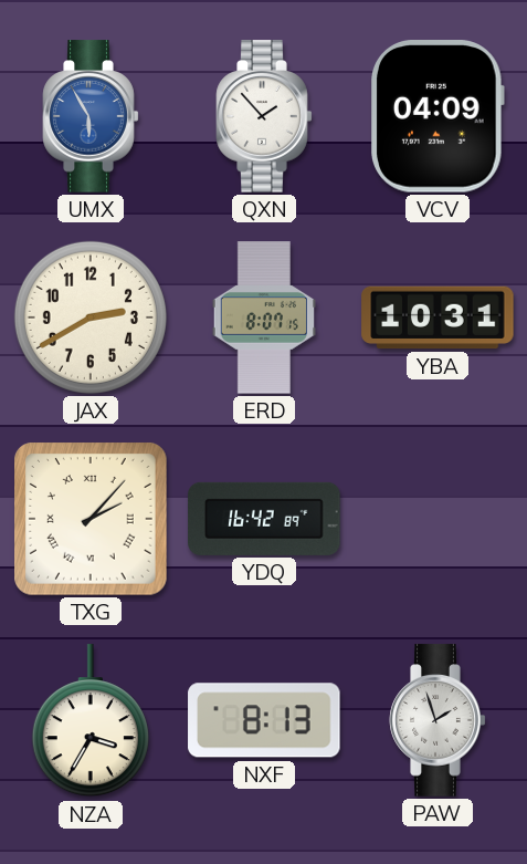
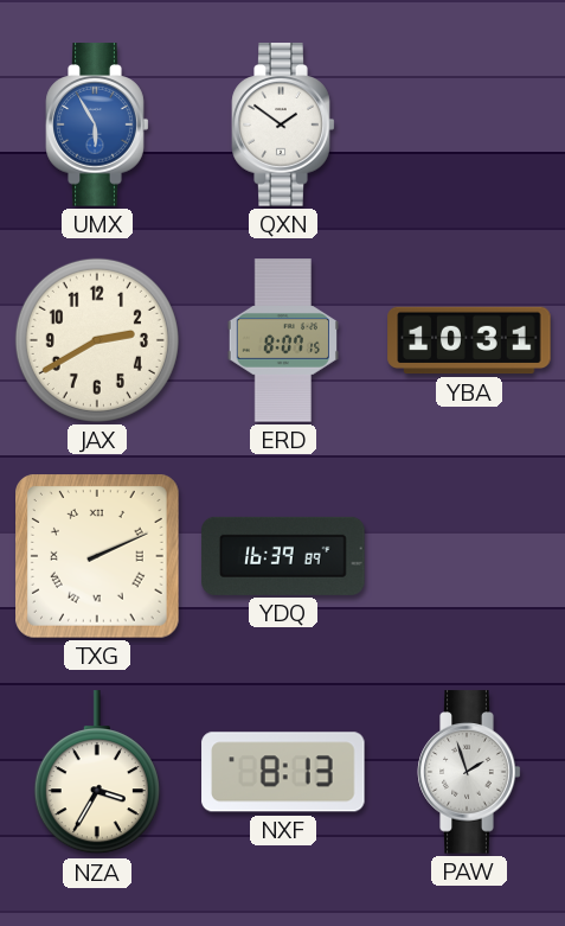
QXN: 1:53 -> 1:51
VCV: 04:09 -> none
TXG: 2:07 -> 2:11
YDQ: 16:42 -> 16:39
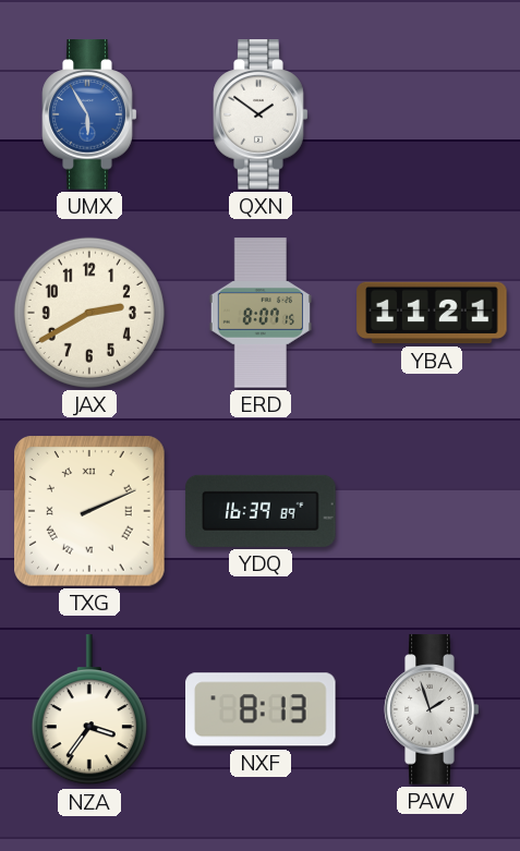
YBA: 10:31 -> 11:21
NZA: 3:35 -> 3:36
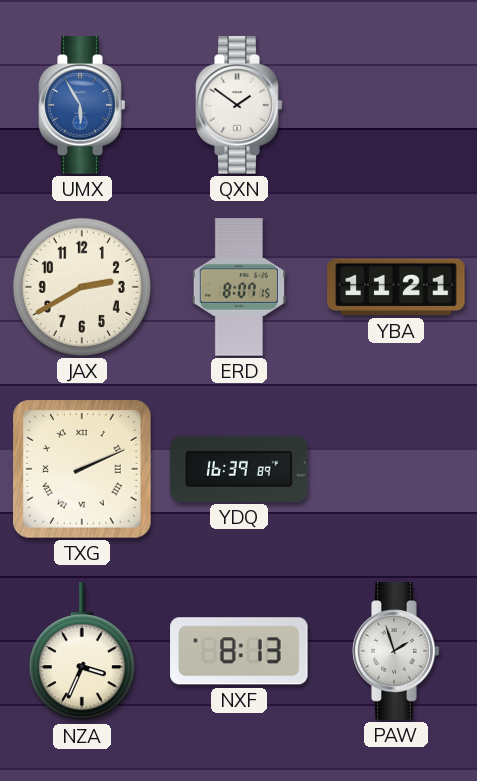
NZA: 3:36 -> 3:34
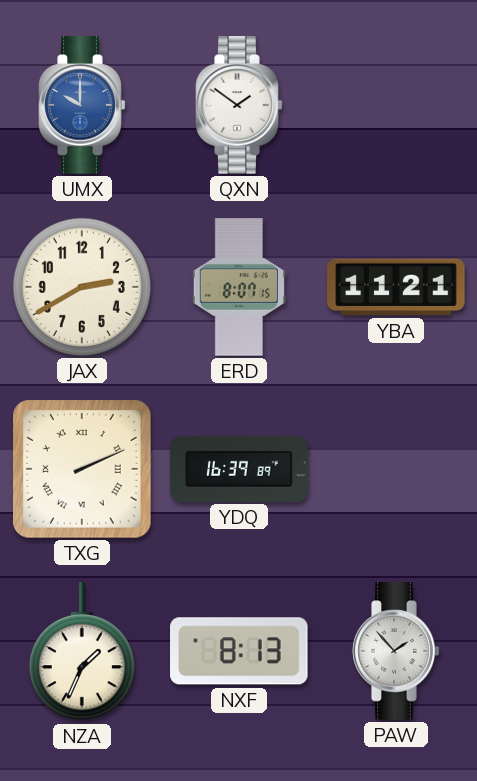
UMX: 5:55 -> 10:00
NZA: 3:34 -> 1:34
PAW: 1:57 -> 1:53
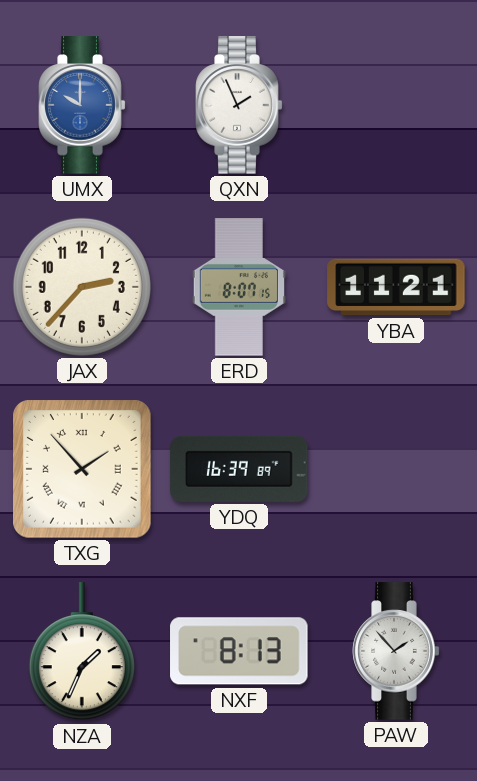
QXN: 1:51 -> 1:56
JAX: 2:40 -> 2:37
TXG: 2:11 -> 1:53
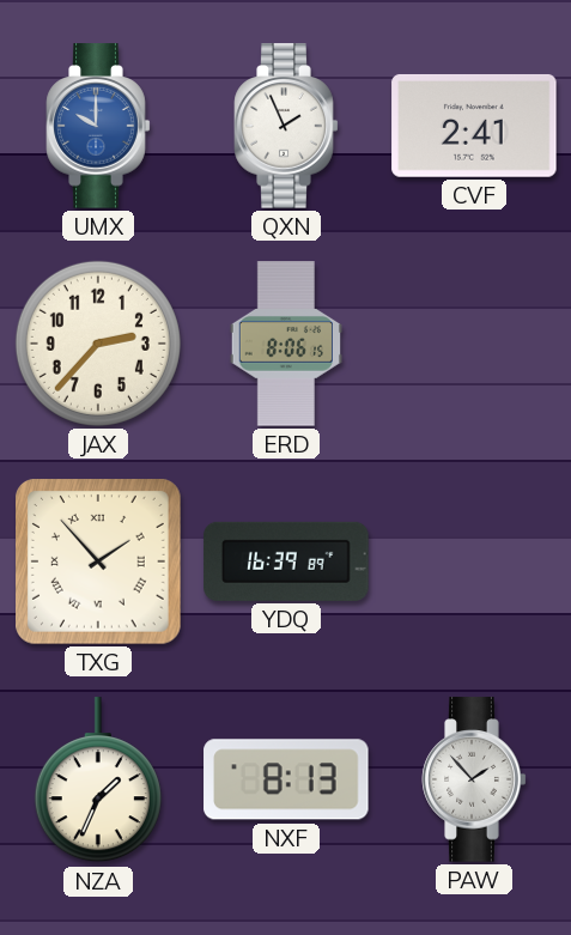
CVF: none -> 2:41
ERD: 8:07 -> 8:06
YBA: 11:21 -> none
